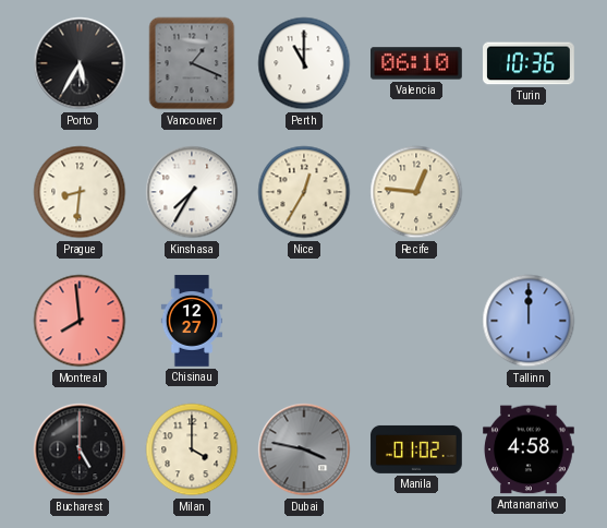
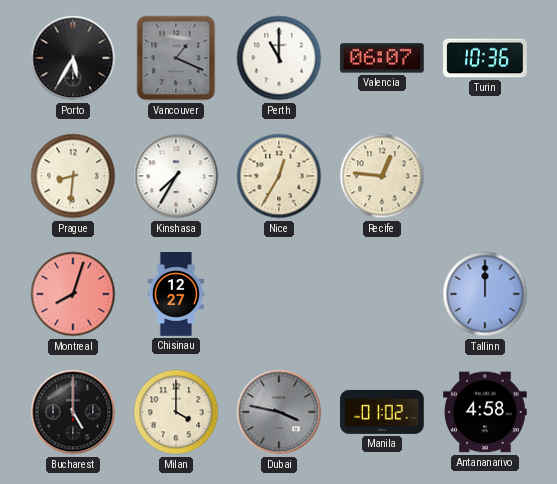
Valencia: 06:10 -> 06:07
Montreal: 7:59 -> 8:03
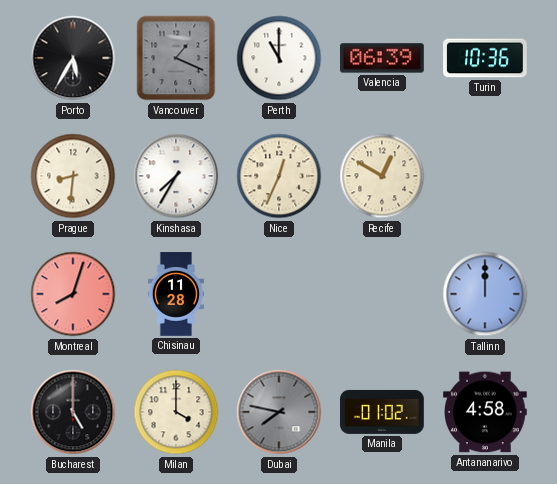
Valencia: 06:07 -> 06:39
Nice: 12:35 -> 12:34
Recife: 12:46 -> 12:50
Chisinau: 12:27 -> 11:28
Dubai: 3:47 -> 7:47
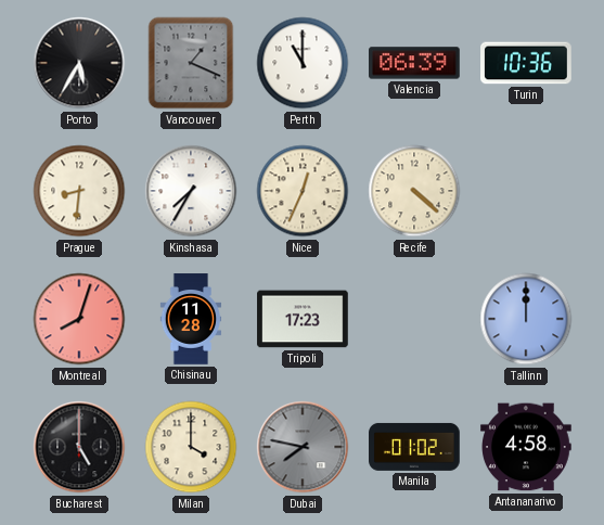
Recife: 12:50 -> 4:22
Tripoli: none -> 17:23
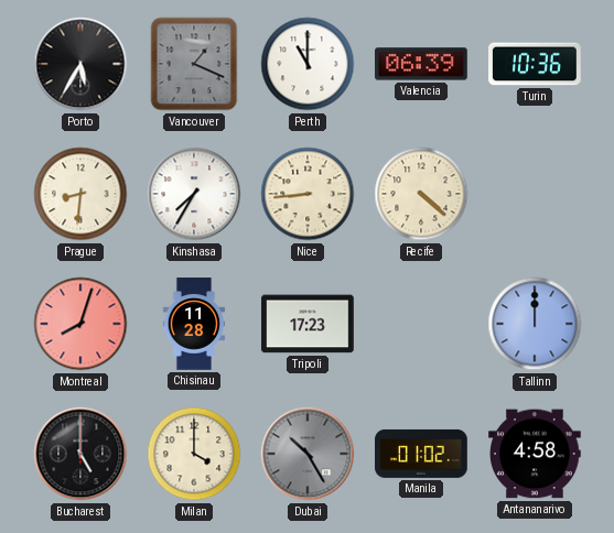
Nice: 12:34 -> 8:44
Dubai: 7:47 -> 10:25
